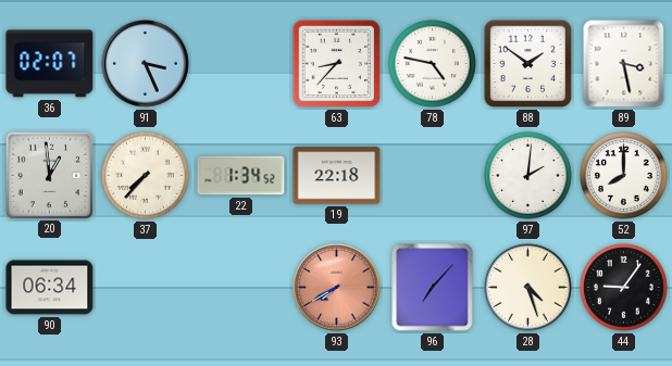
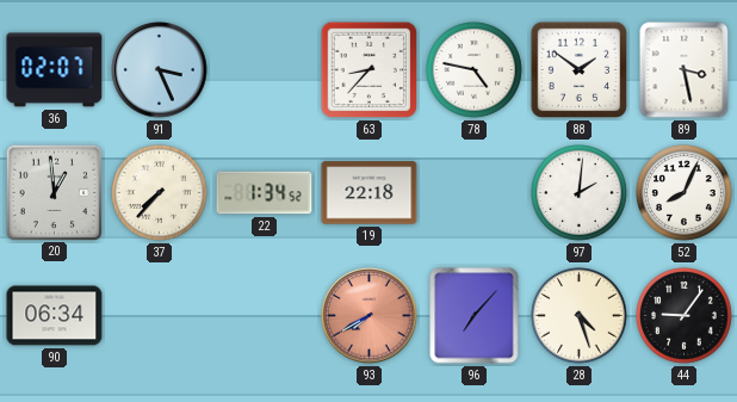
52: 8:00 -> 8:04
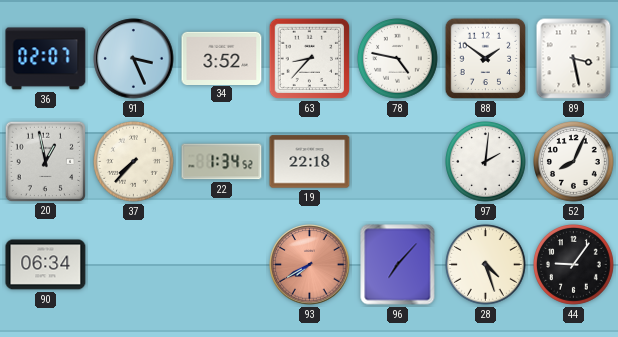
34: none -> 3:52
20: 12:59 -> 12:58
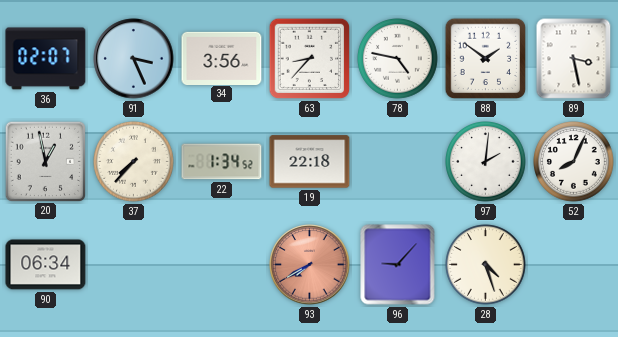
34: 3:52 -> 3:56
96: 7:07 -> 9:07
44: 9:06 -> none
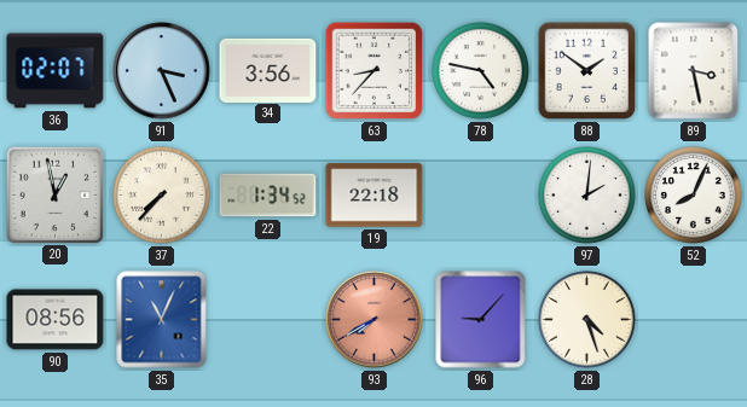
90: 06:34 -> 08:56
35: none -> 11:04
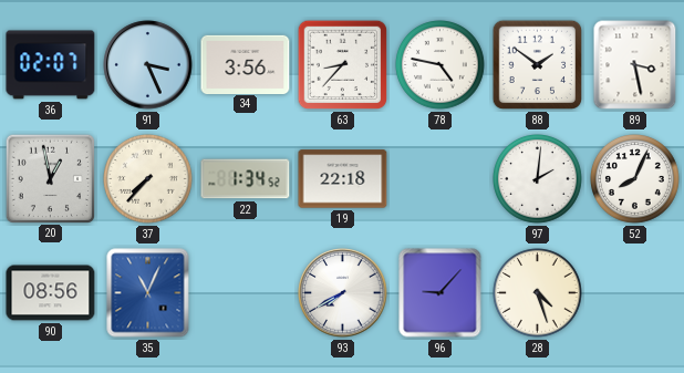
93 dial: salmon -> white
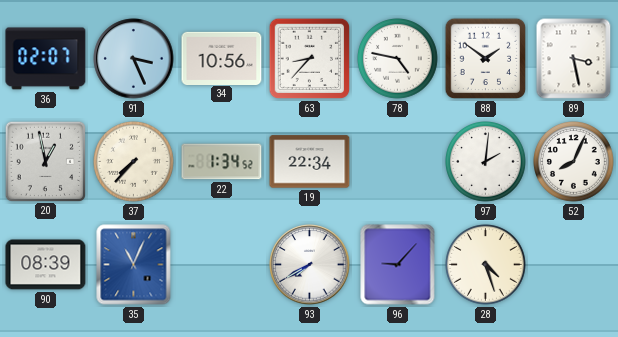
34: 3:56 -> 10:56
19: 22:18 -> 22:34
90: 08:56 -> 08:39
